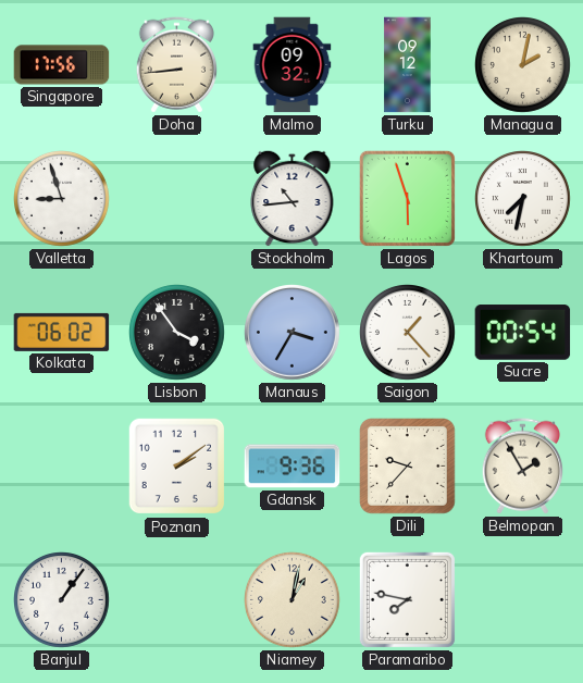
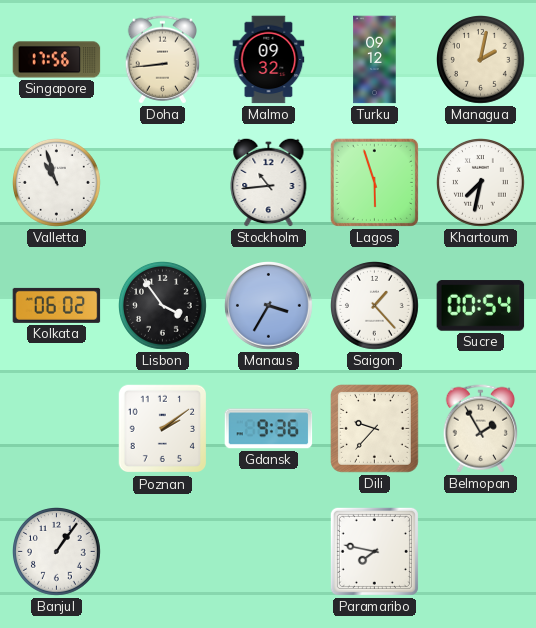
Valletta: 8:57 -> 10:57
Niamey: 1:02 -> none
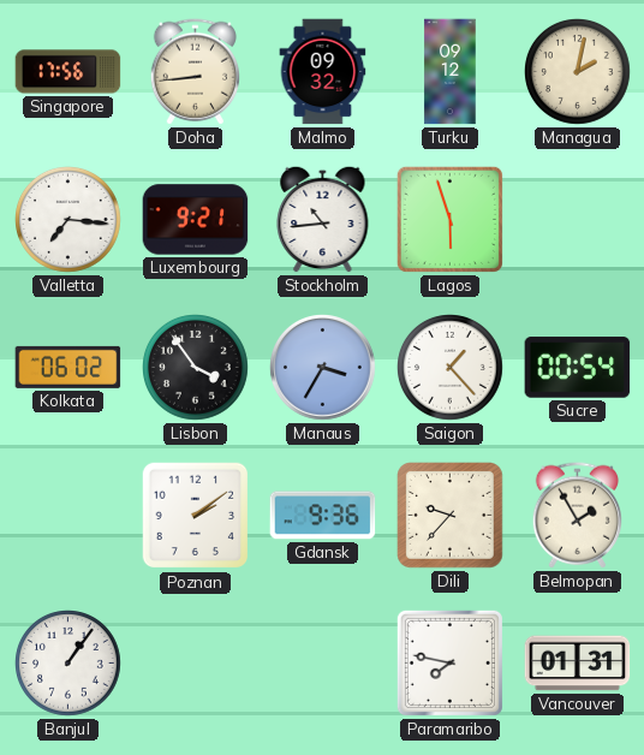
Valletta: 10:57 -> 7:16
Luxembourg: none -> 9:21
Khartoum: 7:32 -> none
Vancouver: none -> 01:31
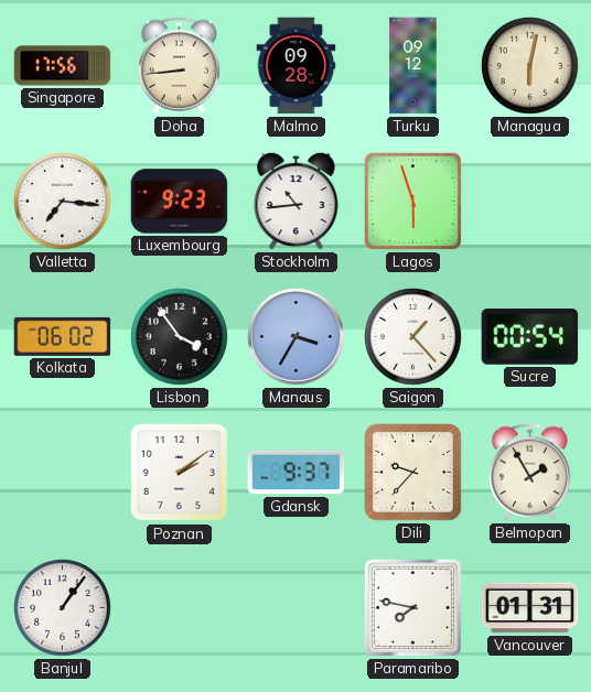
Malmo: 09:32 -> 09:28
Managua: 2:02 -> 6:02
Luxembourg: 9:21 -> 9:23
Gdansk: 9:36 -> 9:37
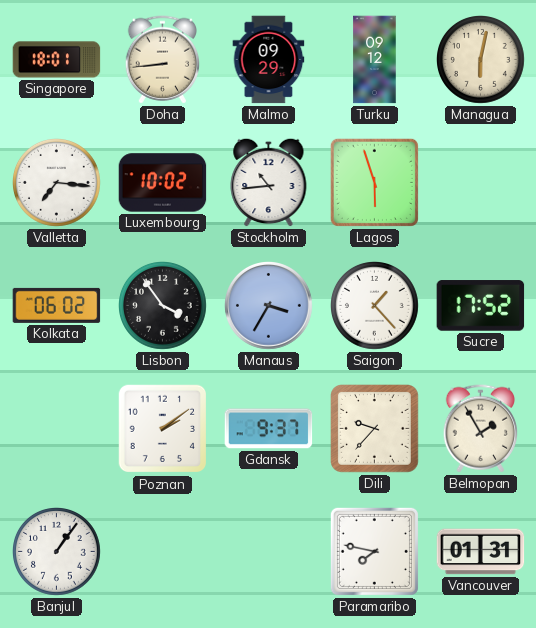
Singapore: 17:56 -> 18:01
Malmo: 09:28 -> 09:29
Luxembourg: 9:23 -> 10:02
Sucre: 00:54 -> 17:52
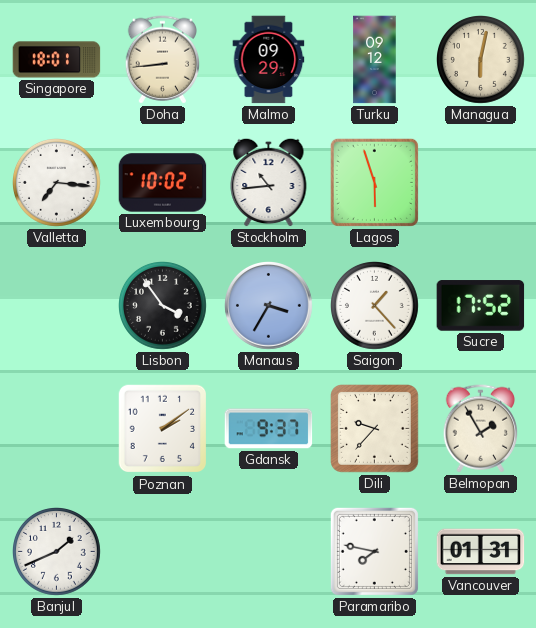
Kolkata: 06:02 -> none
Banjul: 1:06 -> 1:41
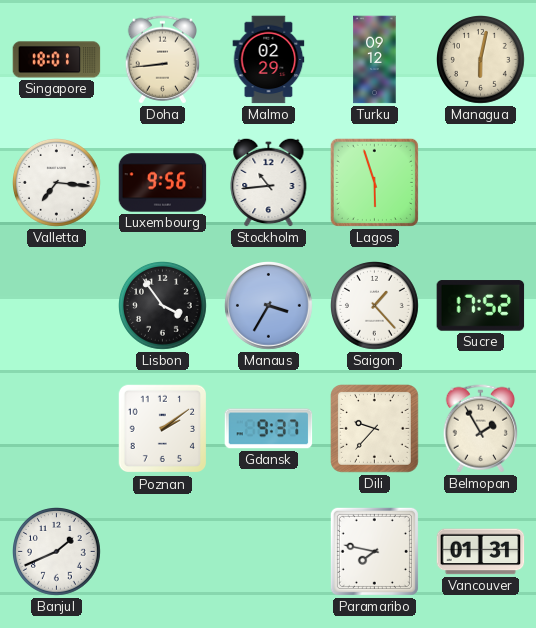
Malmo: 09:29 -> 02:29
Luxembourg: 10:02 -> 9:56
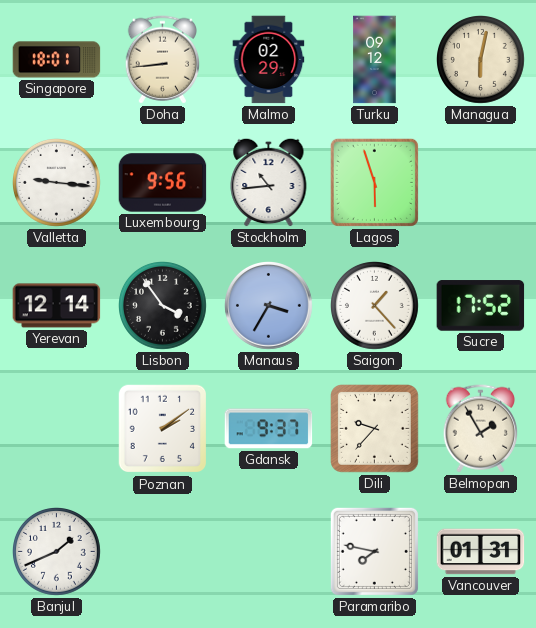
Valletta: 7:16 -> 9:16
Yerevan: none -> 12:14
